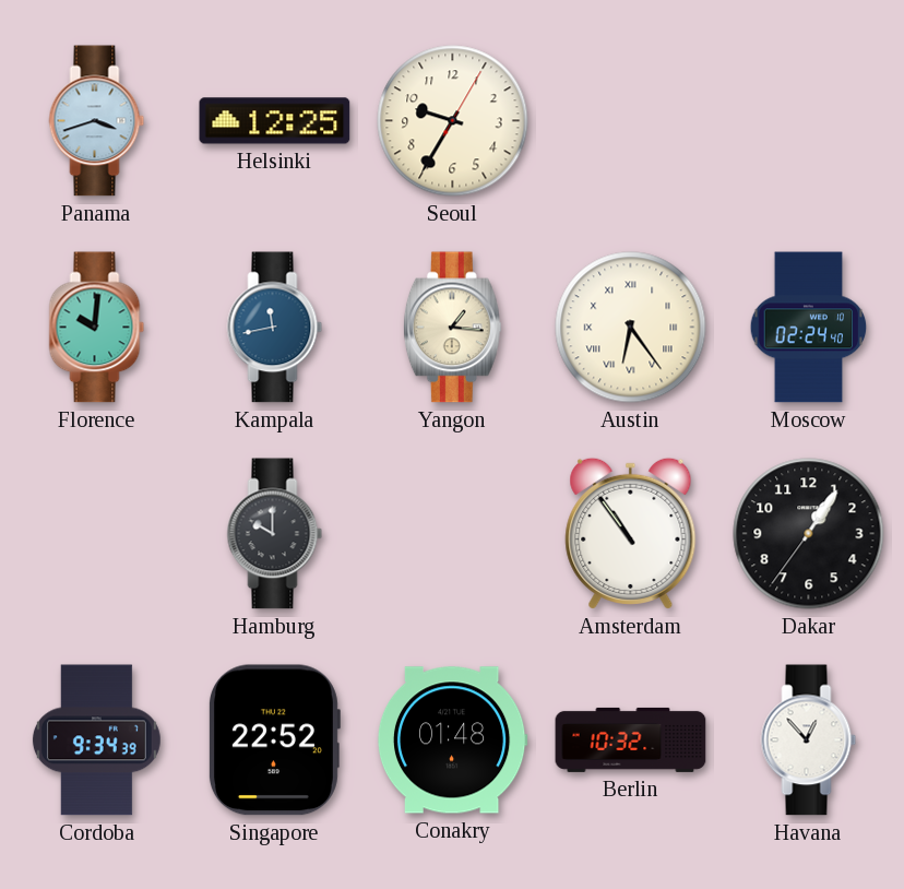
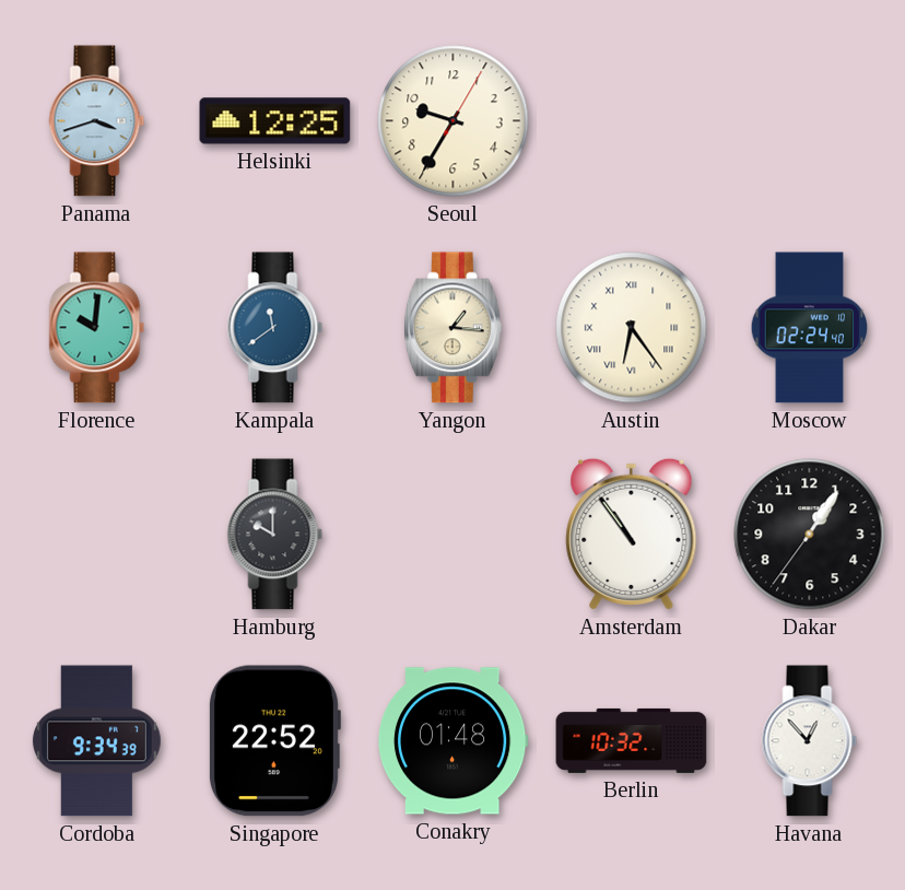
Kampala: 11:43 -> 11:39
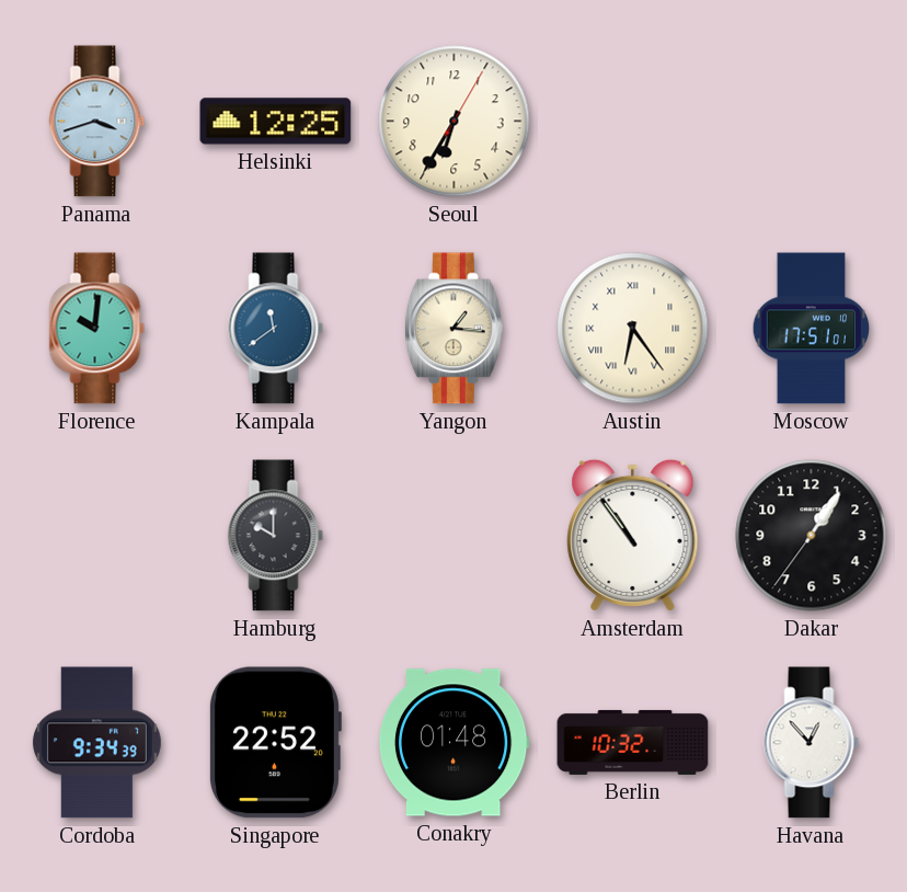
Seoul: 9:35 -> 6:35
Moscow: 02:24 -> 17:51
